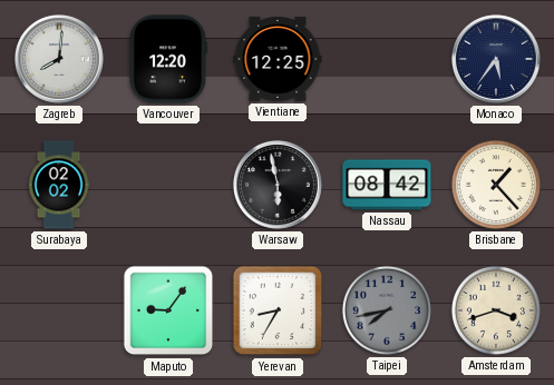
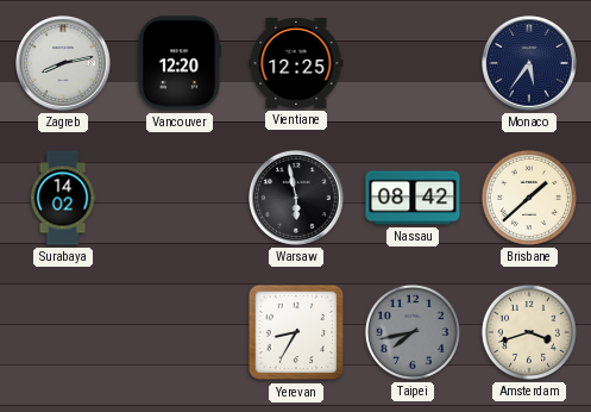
Zagreb: 8:01 -> 8:13
Surabaya: 02:02 -> 14:02
Brisbane: 1:23 -> 1:38
Maputo: 9:06 -> none
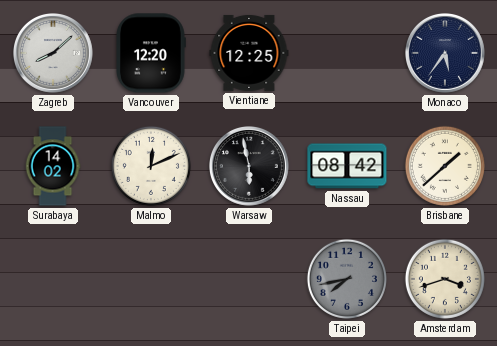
Zagreb: 8:13 -> 8:08
Malmo: none -> 12:11
Yerevan: 8:35 -> none
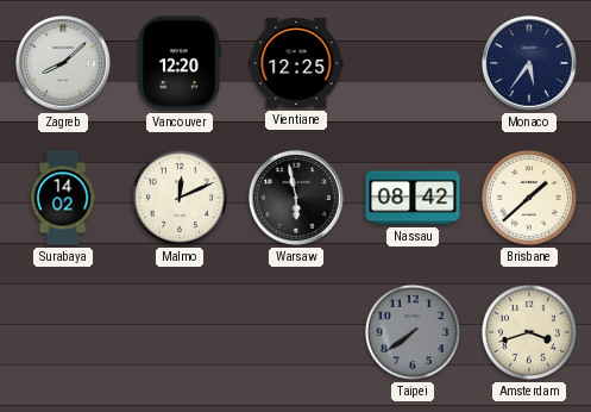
Taipei: 7:43 -> 7:39
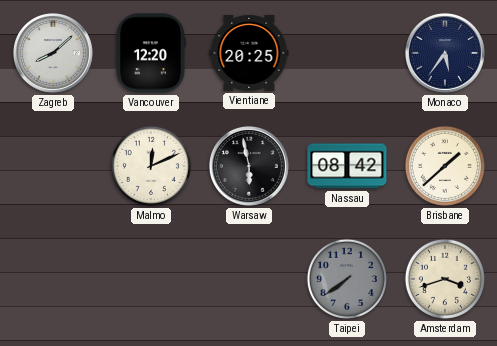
Vientiane: 12:25 -> 20:25
Surabaya: 14:02 -> none
